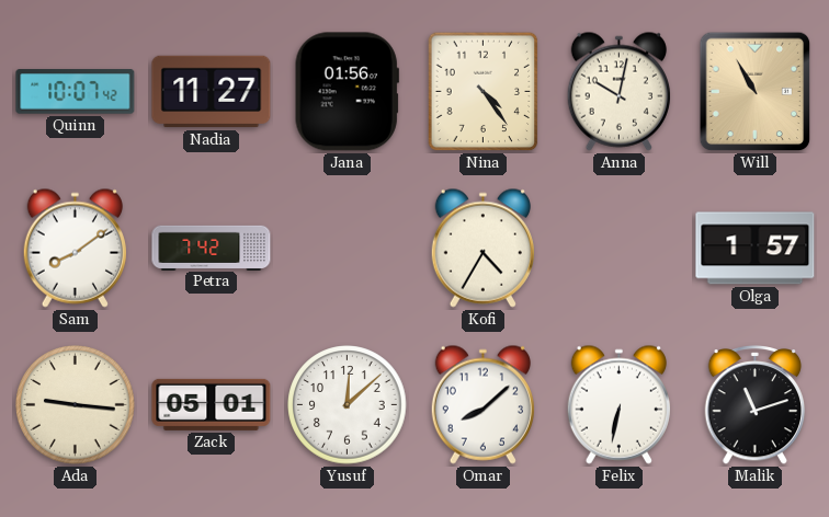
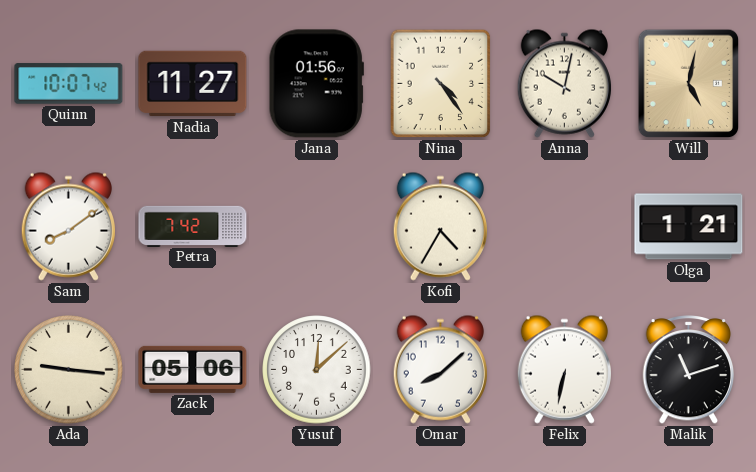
Will: 10:55 -> 5:02
Olga: 1:57 -> 1:21
Zack: 05:01 -> 05:06
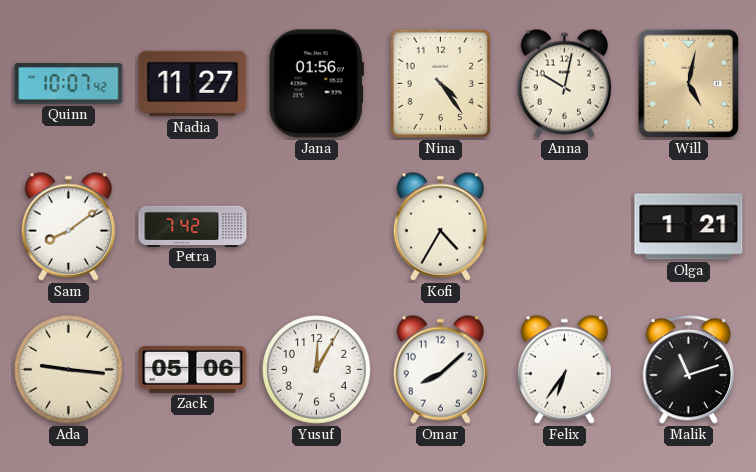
Yusuf: 12:08 -> 12:05
Felix: 6:32 -> 6:36
